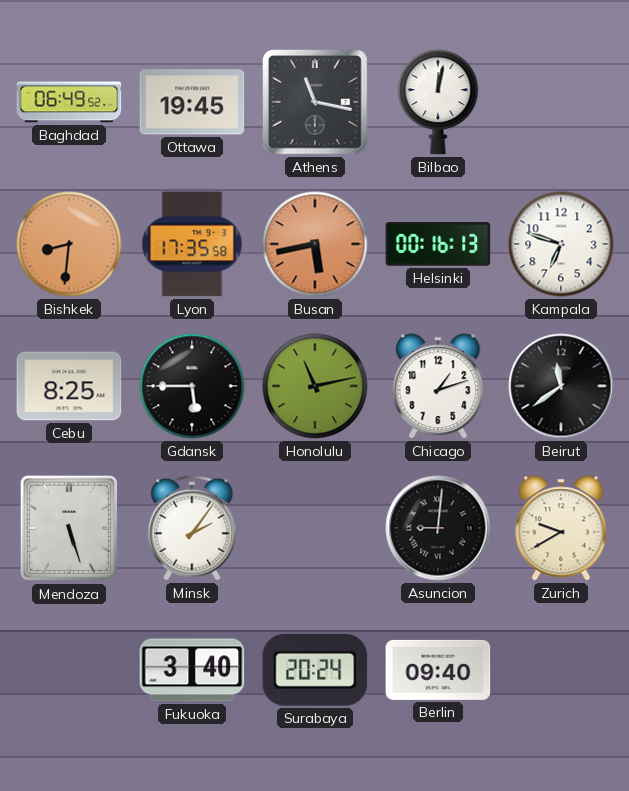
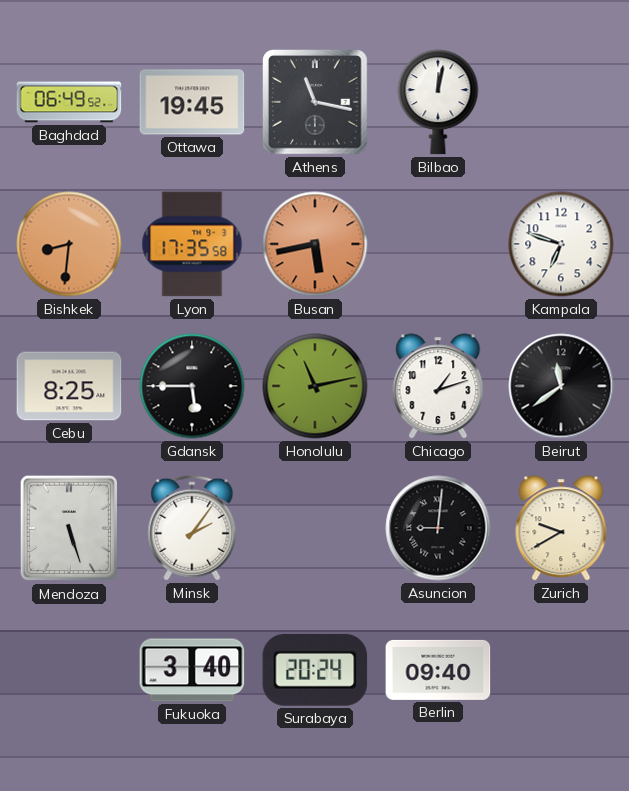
Helsinki: 00:16 -> none
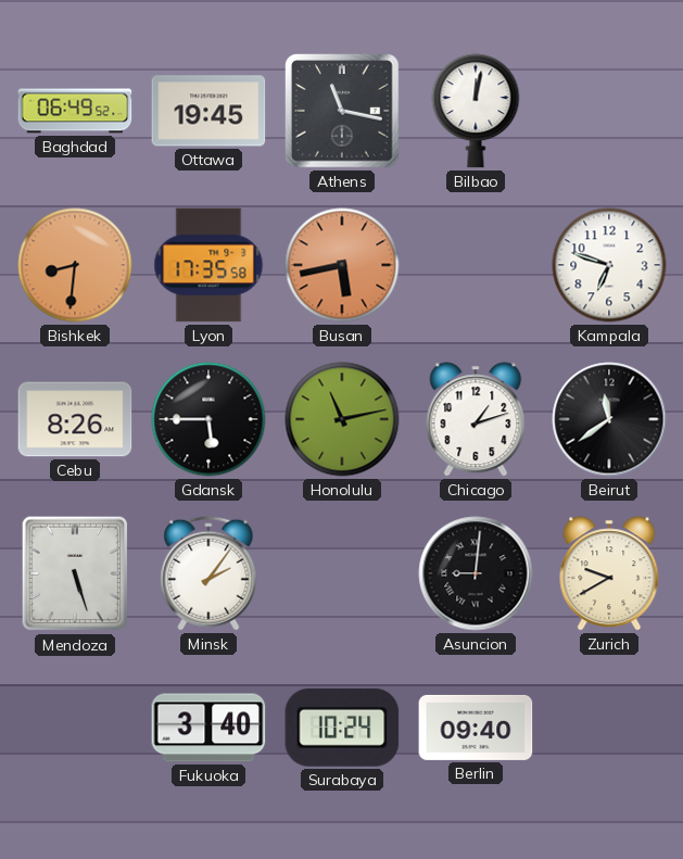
Cebu: 8:25 -> 8:26
Surabaya: 20:24 -> 10:24
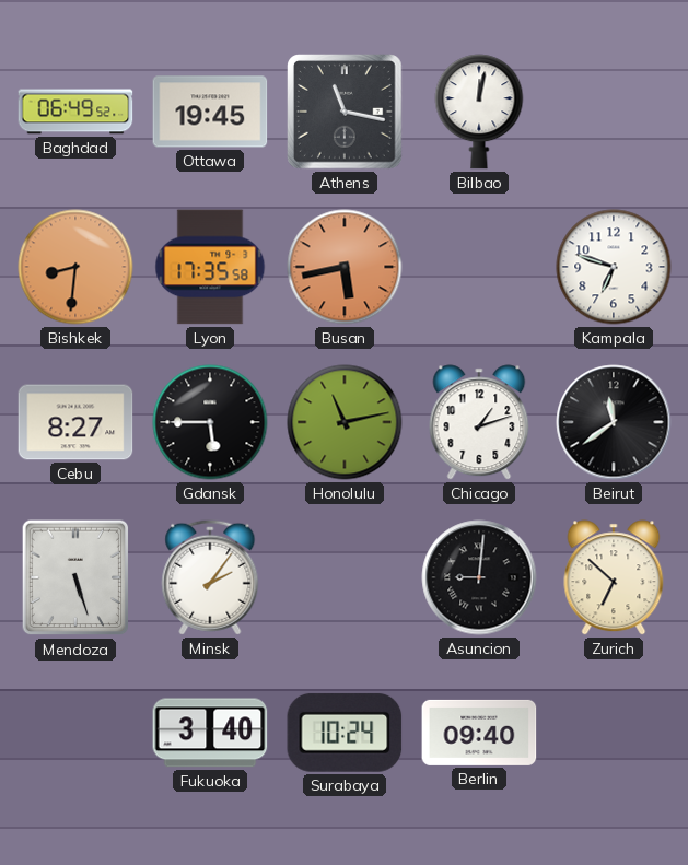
Cebu: 8:26 -> 8:27
Zurich: 9:40 -> 6:52
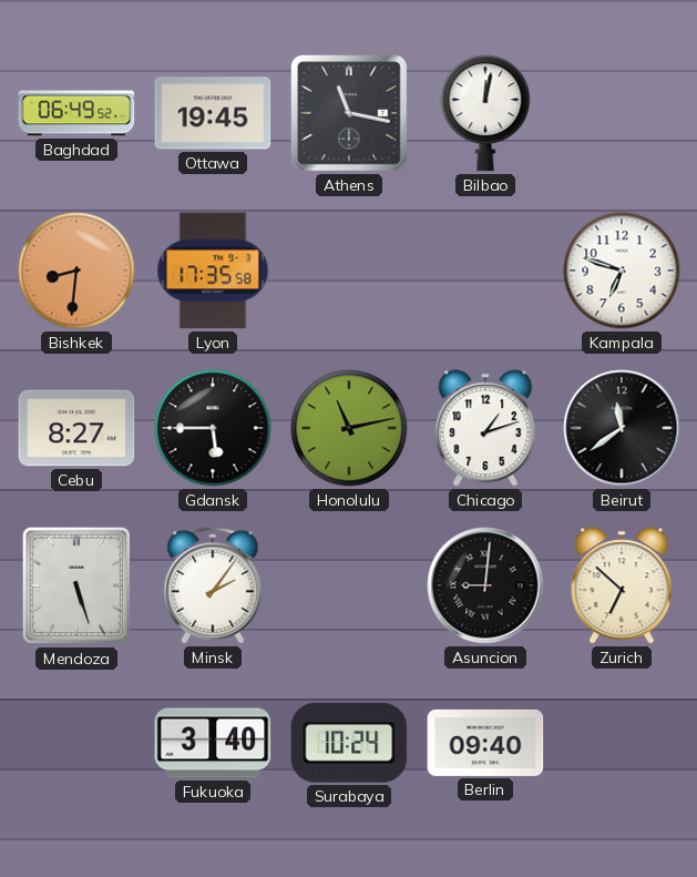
Busan: 5:43 -> none
